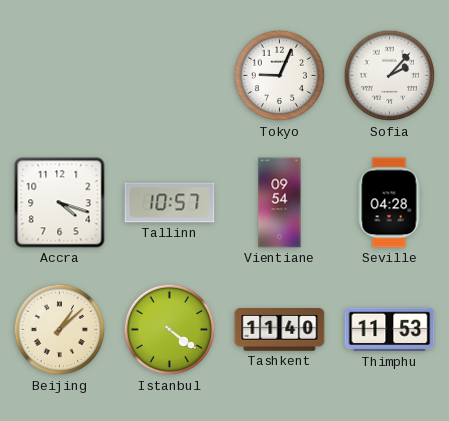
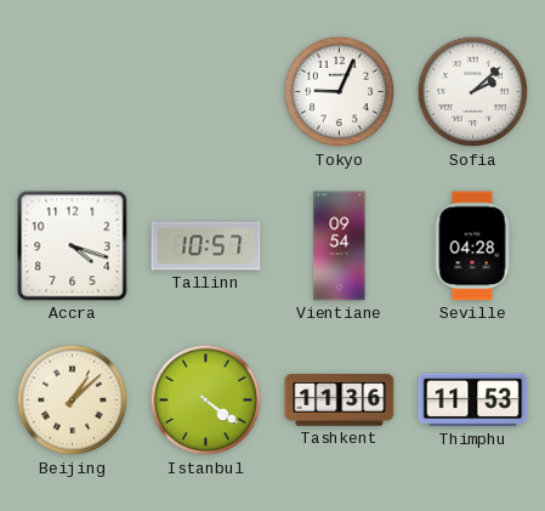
Sofia: 2:07 -> 2:08
Tashkent: 11:40 -> 11:36
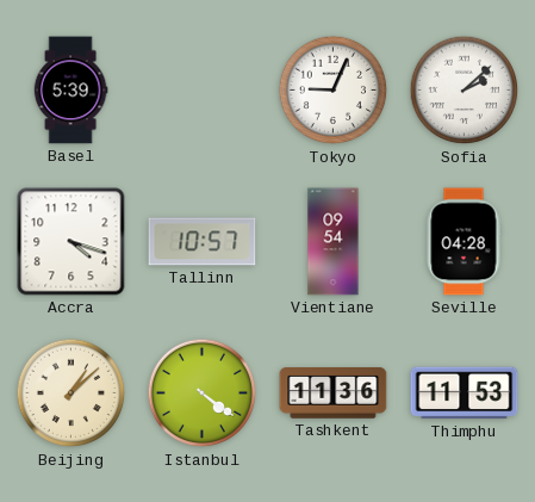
Basel: none -> 5:39
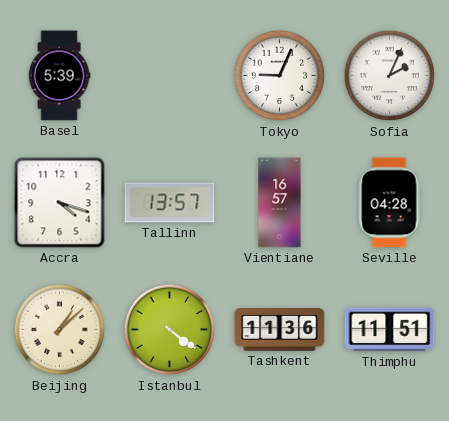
Sofia: 2:08 -> 2:04
Tallinn: 10:57 -> 13:57
Vientiane: 09:54 -> 16:57
Thimphu: 11:53 -> 11:51
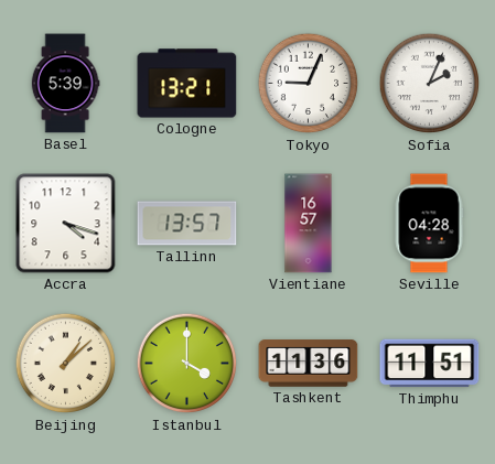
Cologne: none -> 13:21
Istanbul: 4:21 -> 4:00
